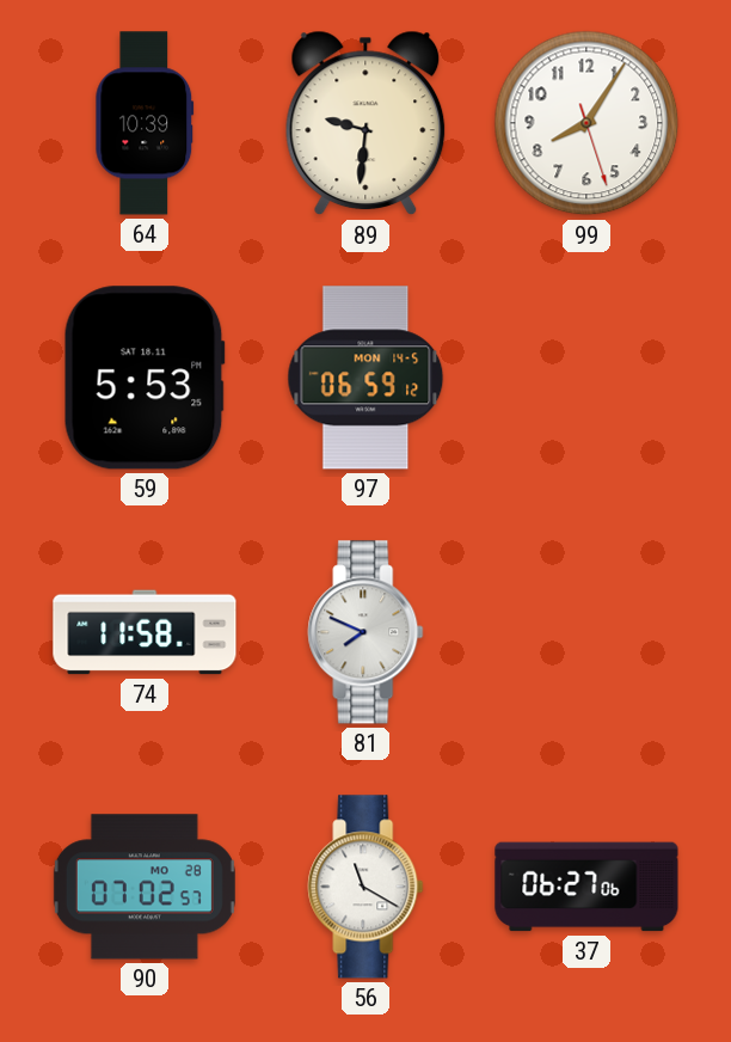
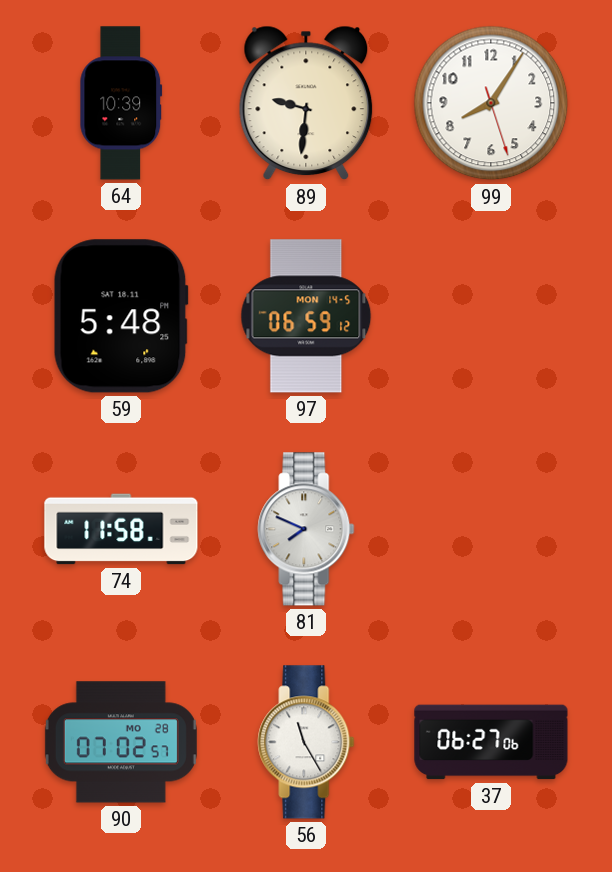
59: 5:53 -> 5:48
56: 11:20 -> 11:25
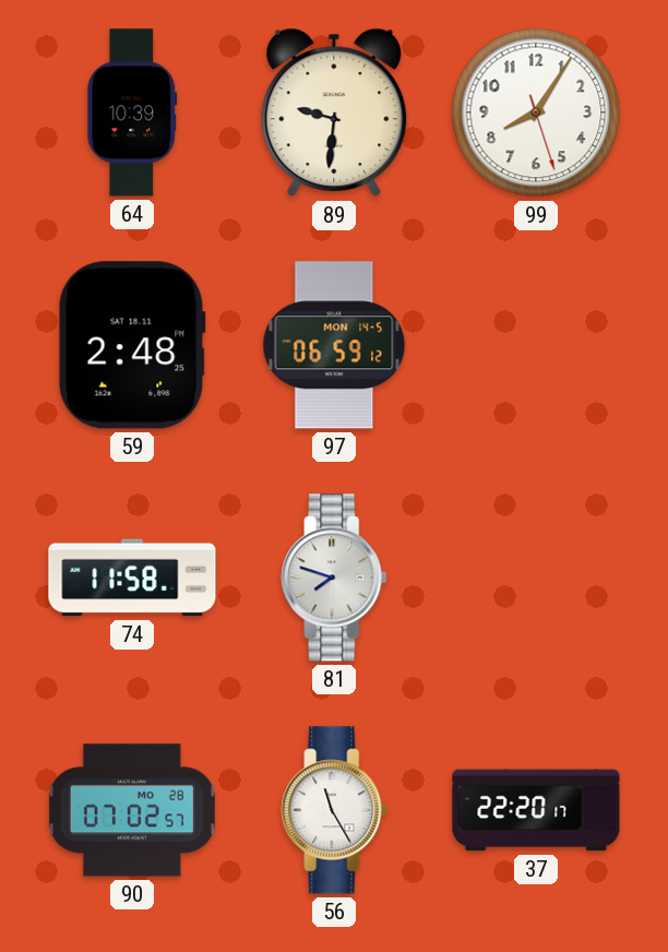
59: 5:48 -> 2:48
81: 7:49 -> 7:48
37: 06:27 -> 22:20
